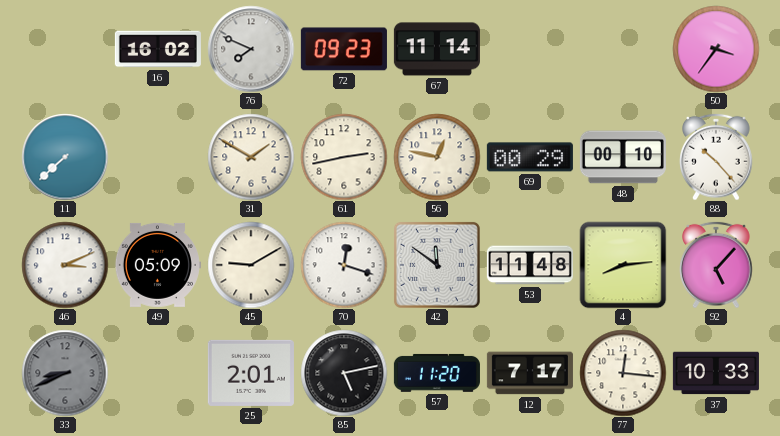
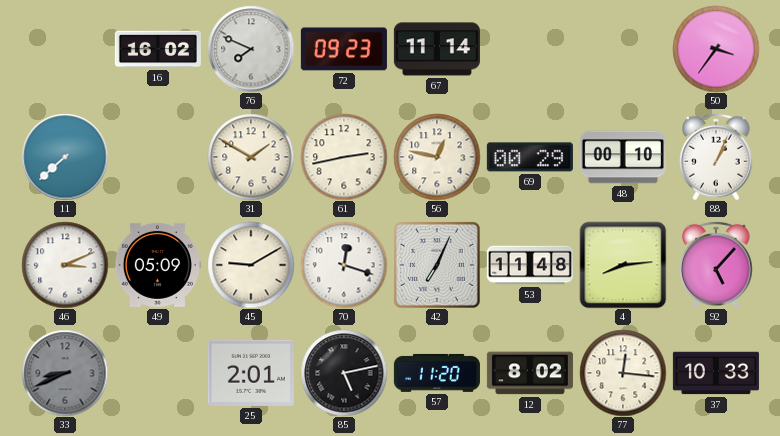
88: 10:23 -> 1:04
42: 11:51 -> 7:04
12: 7:17 -> 8:02
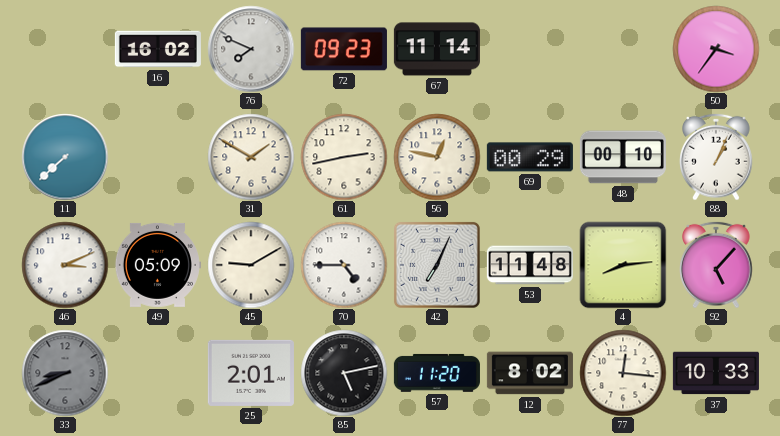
70: 12:18 -> 4:45
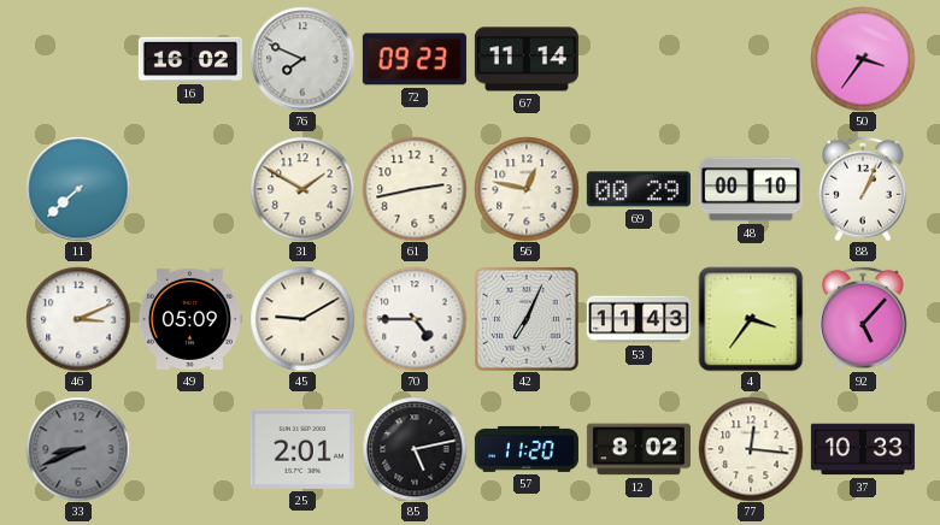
53: 11:48 -> 11:43
4: 8:14 -> 3:36
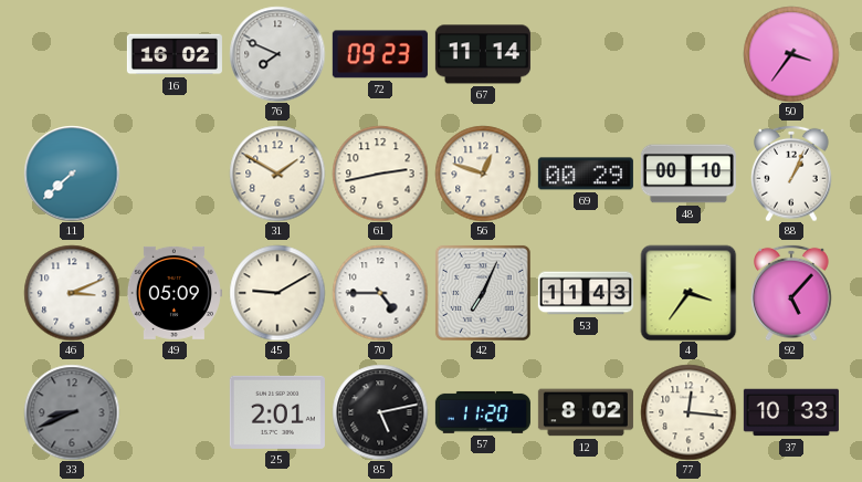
56: 12:47 -> 12:48
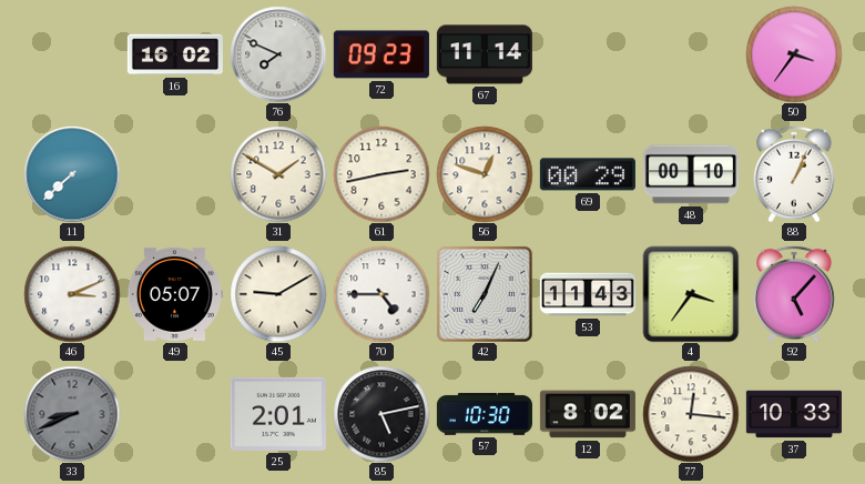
49: 05:09 -> 05:07
57: 11:20 -> 10:30
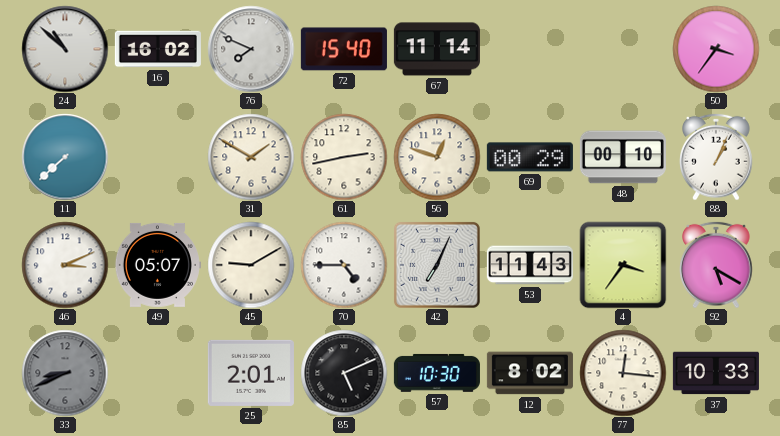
24: none -> 10:52
72: 09:23 -> 15:40
92: 5:07 -> 5:20
85: 5:13 -> 5:11
